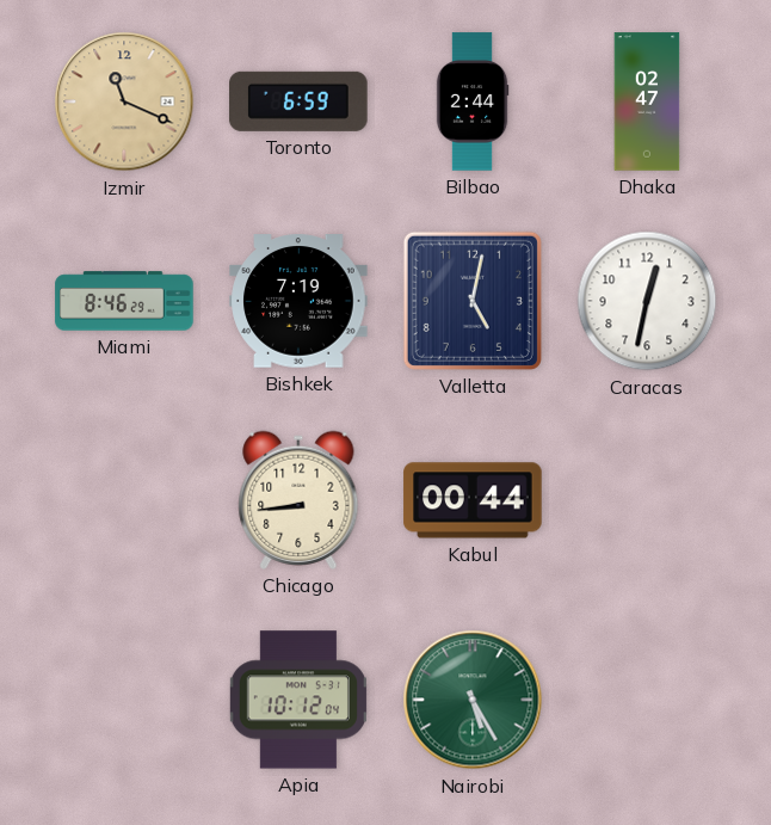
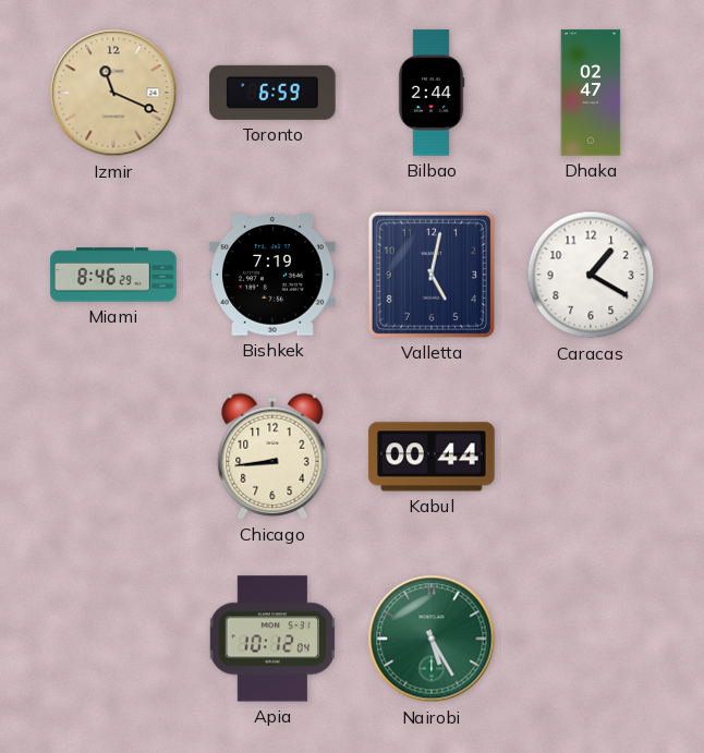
Caracas: 12:32 -> 1:20
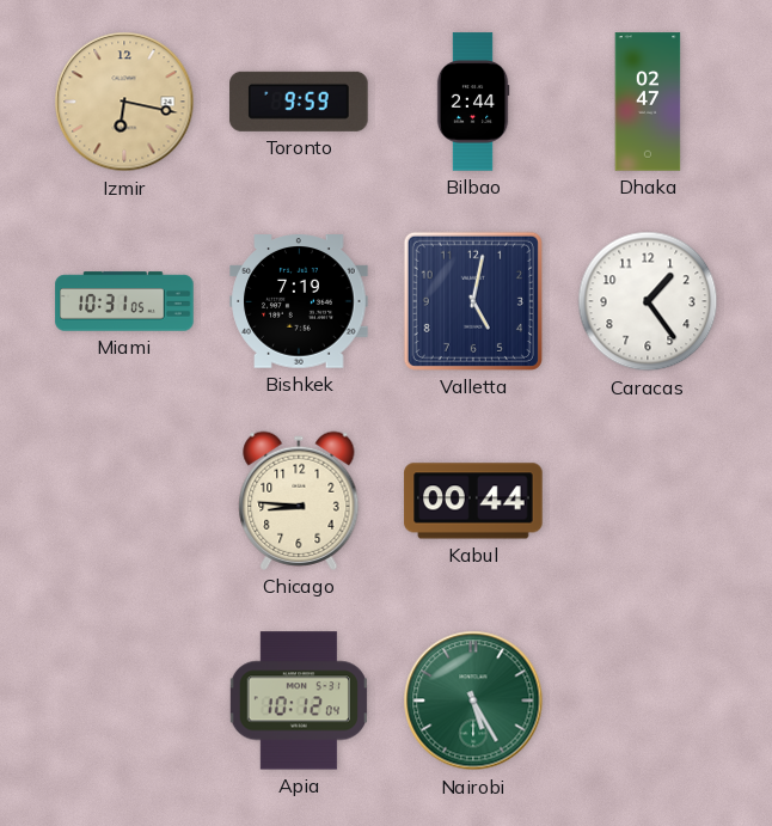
Izmir: 11:19 -> 6:17
Toronto: 6:59 -> 9:59
Miami: 8:46 -> 10:31
Caracas: 1:20 -> 1:24
Chicago: 8:44 -> 8:46
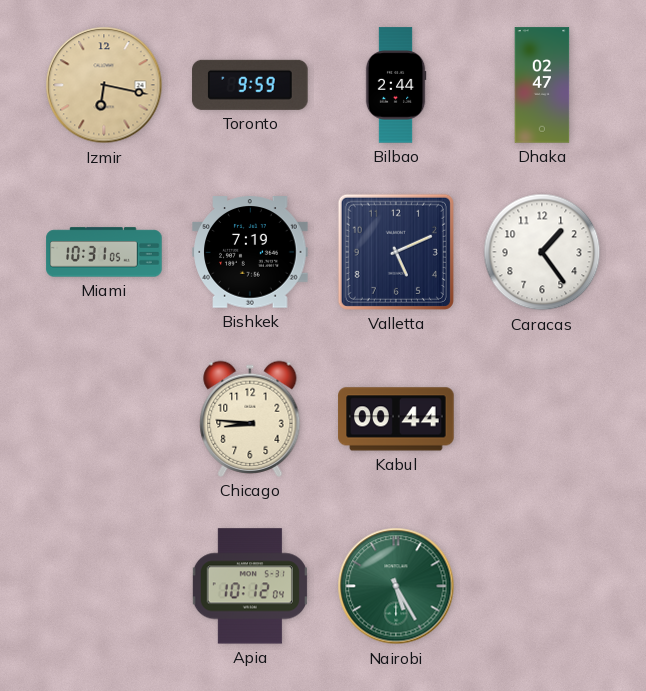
Valletta: 5:02 -> 5:11
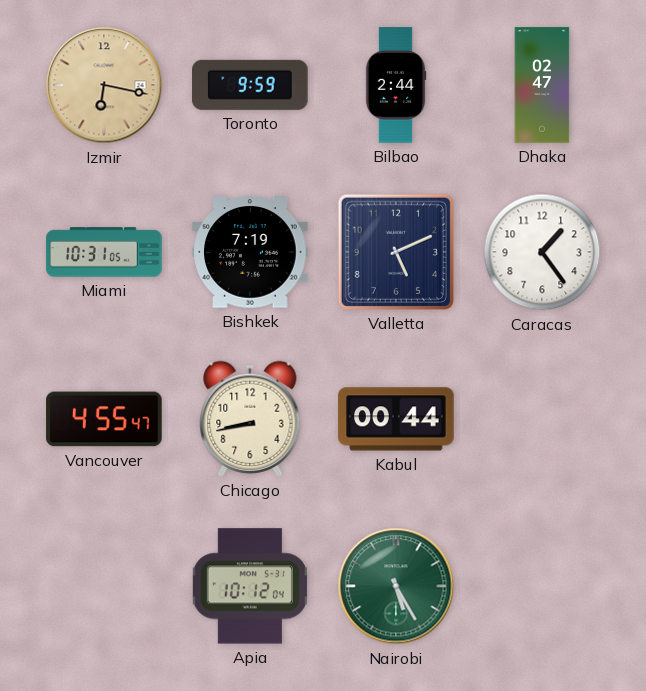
Vancouver: none -> 4:55
Chicago: 8:46 -> 8:43
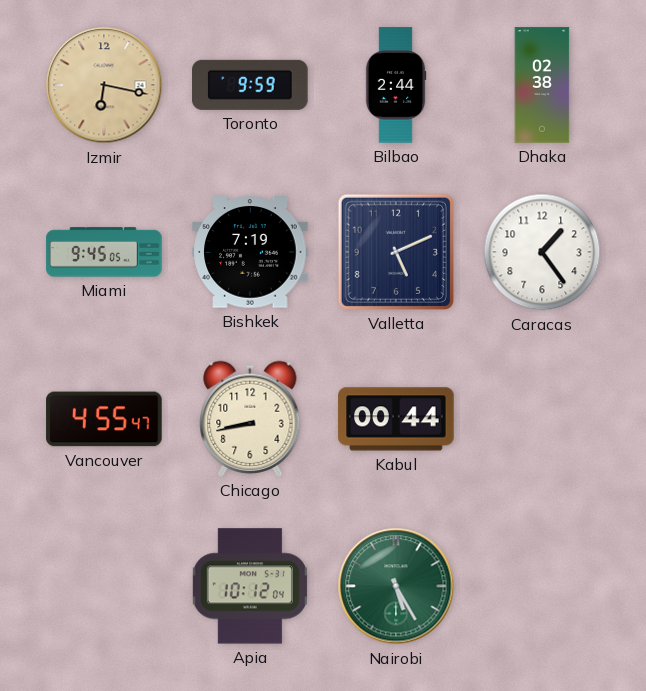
Dhaka: 02:47 -> 02:38
Miami: 10:31 -> 9:45
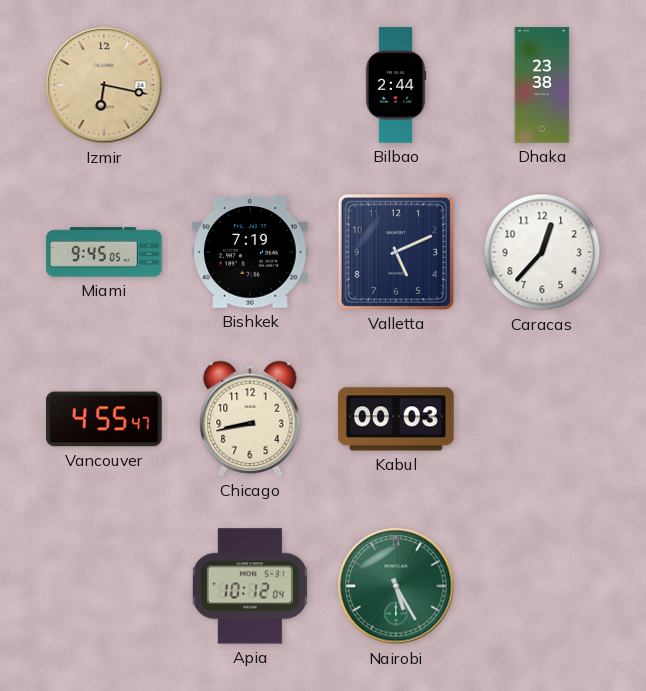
Toronto: 9:59 -> none
Dhaka: 02:38 -> 23:38
Caracas: 1:24 -> 12:37
Kabul: 00:44 -> 00:03
